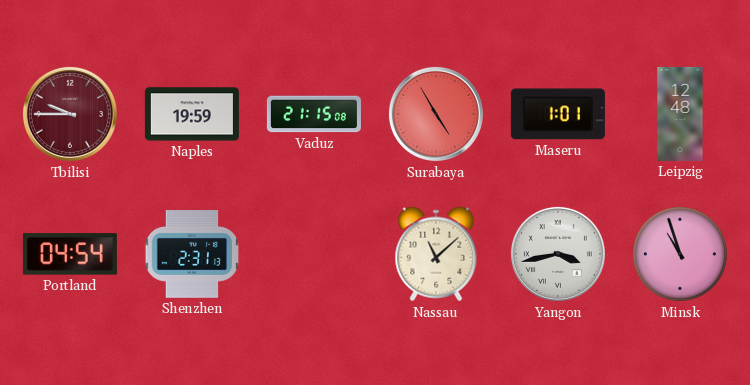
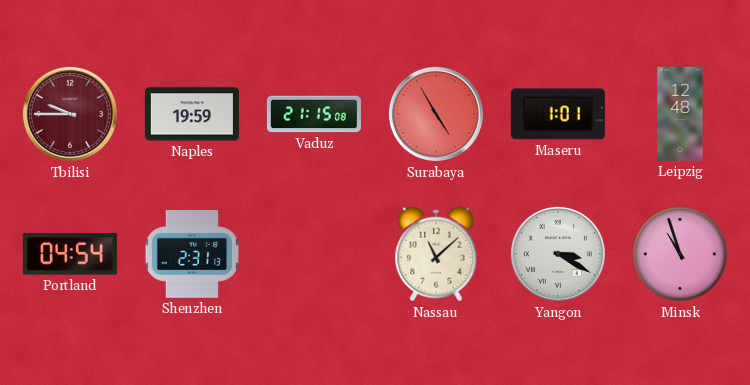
Yangon: 3:43 -> 3:20
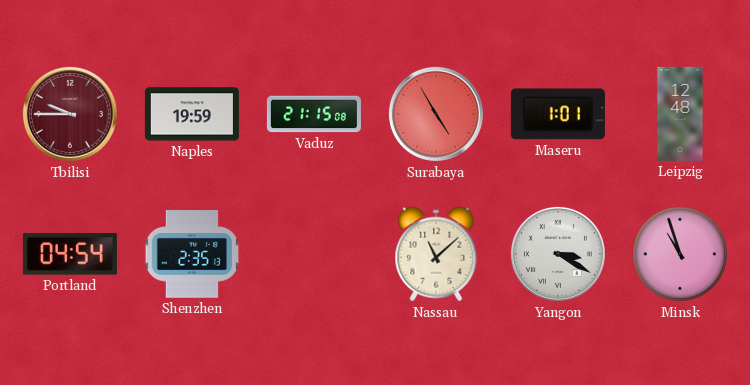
Shenzhen: 2:31 -> 2:35
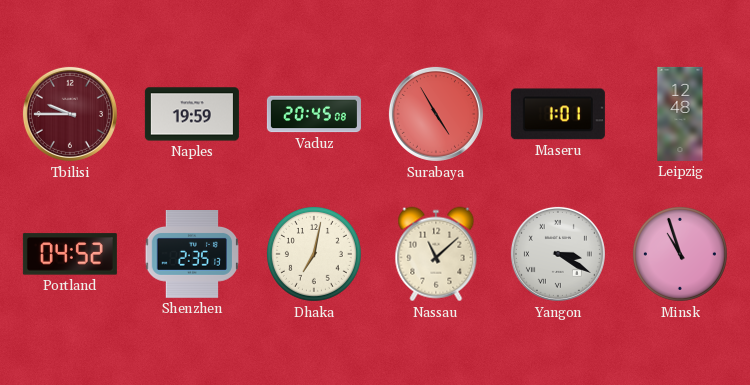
Vaduz: 21:15 -> 20:45
Portland: 04:54 -> 04:52
Dhaka: none -> 7:02
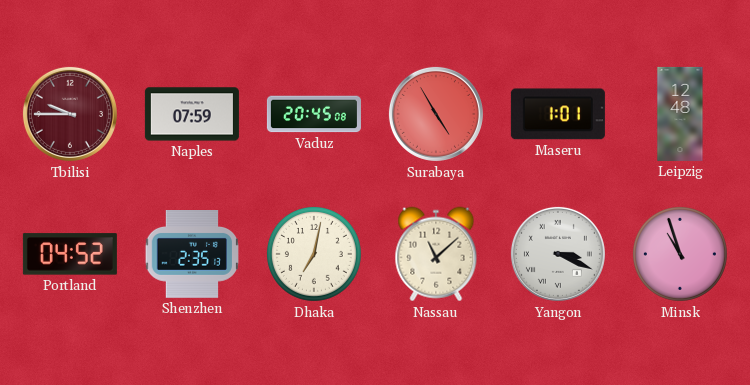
Naples: 19:59 -> 07:59
Yangon: 3:20 -> 3:19
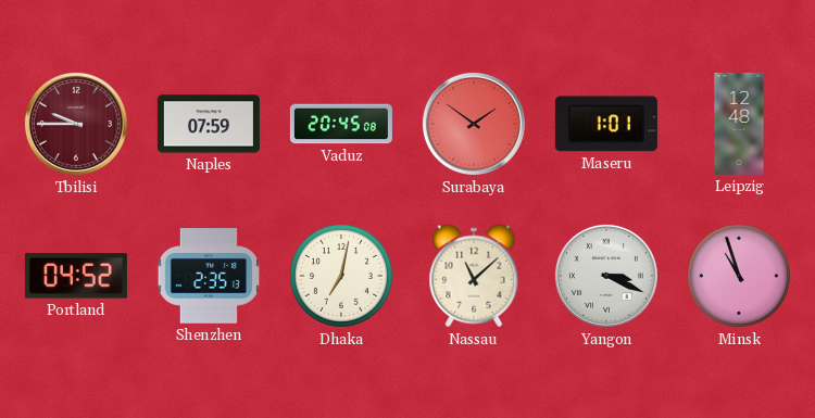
Surabaya: 4:55 -> 1:51
